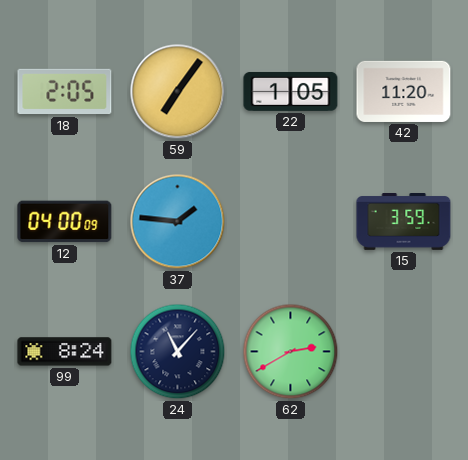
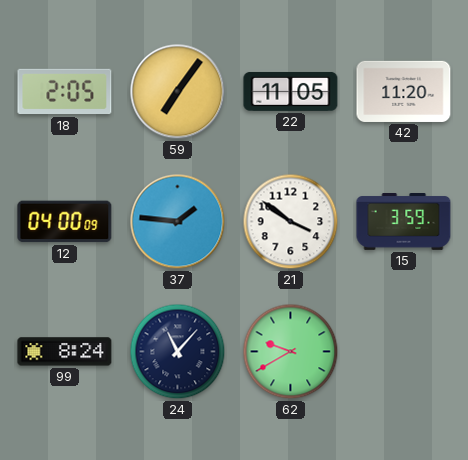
22: 1:05 -> 11:05
21: none -> 3:51
62: 2:40 -> 9:40
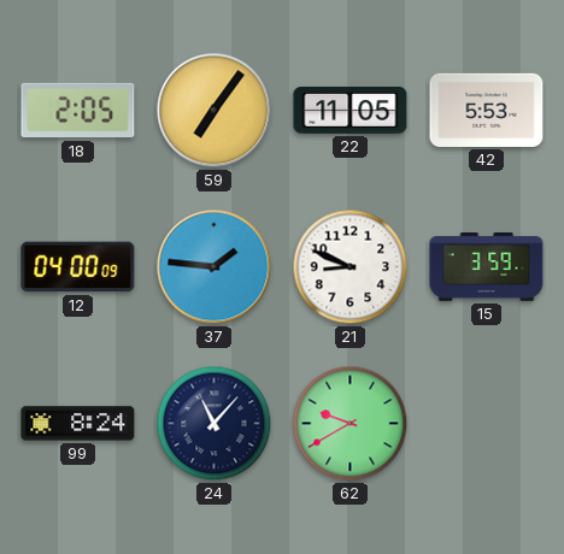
42: 11:20 -> 5:53
21: 3:51 -> 8:49
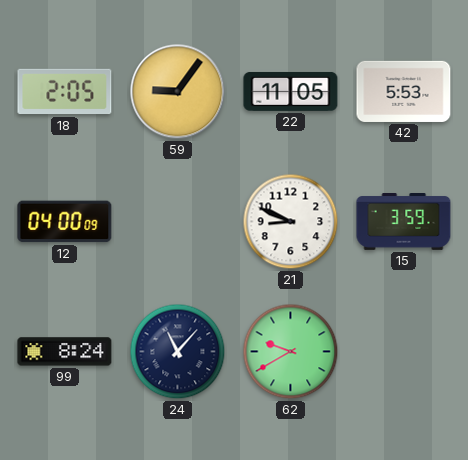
59: 7:06 -> 9:06
37: 1:46 -> none
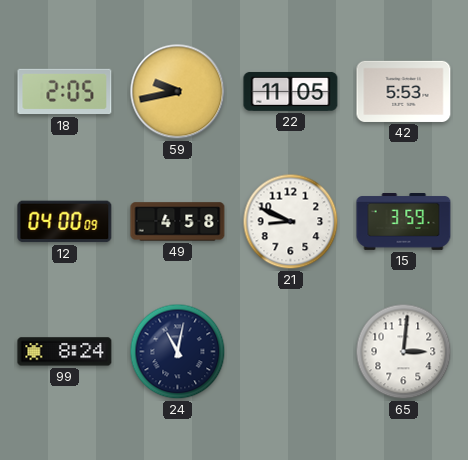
59: 9:06 -> 9:43
49: none -> 4:58
24: 11:07 -> 11:02
62: 9:40 -> none
65: none -> 3:01
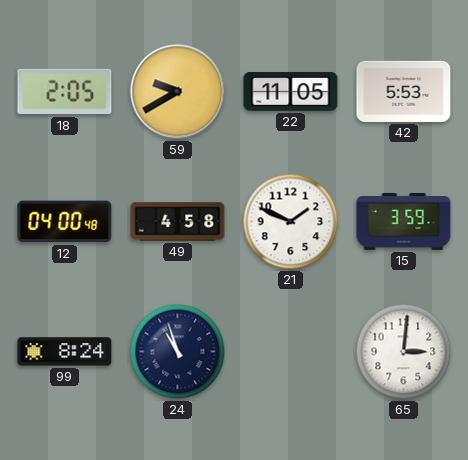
59: 9:43 -> 9:40
12: 04:00:09 -> 04:00:48
21: 8:49 -> 1:49
24: 11:02 -> 10:57
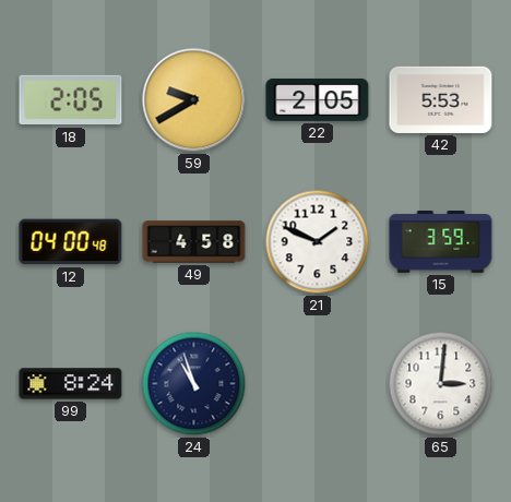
22: 11:05 -> 2:05
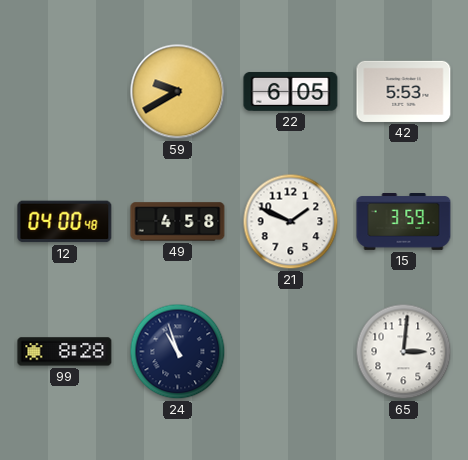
18: 2:05 -> none
22: 2:05 -> 6:05
99: 8:24 -> 8:28
